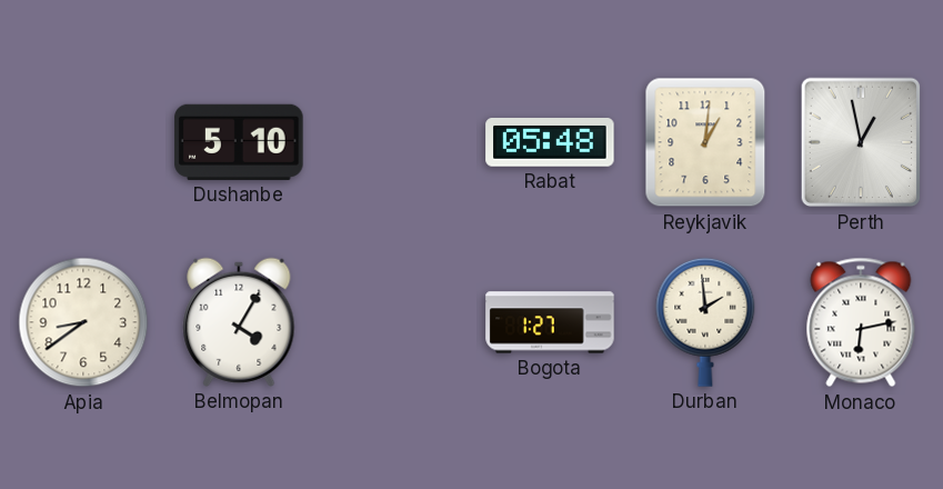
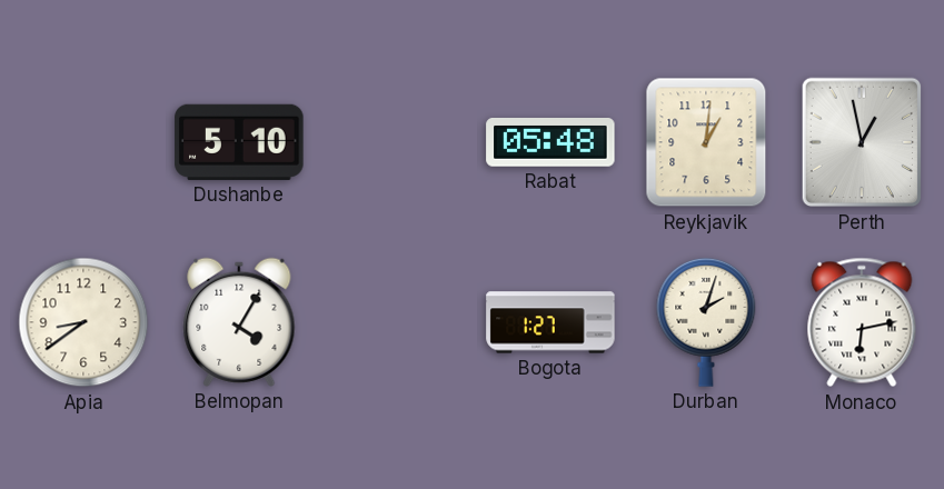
Durban: 1:59 -> 2:03
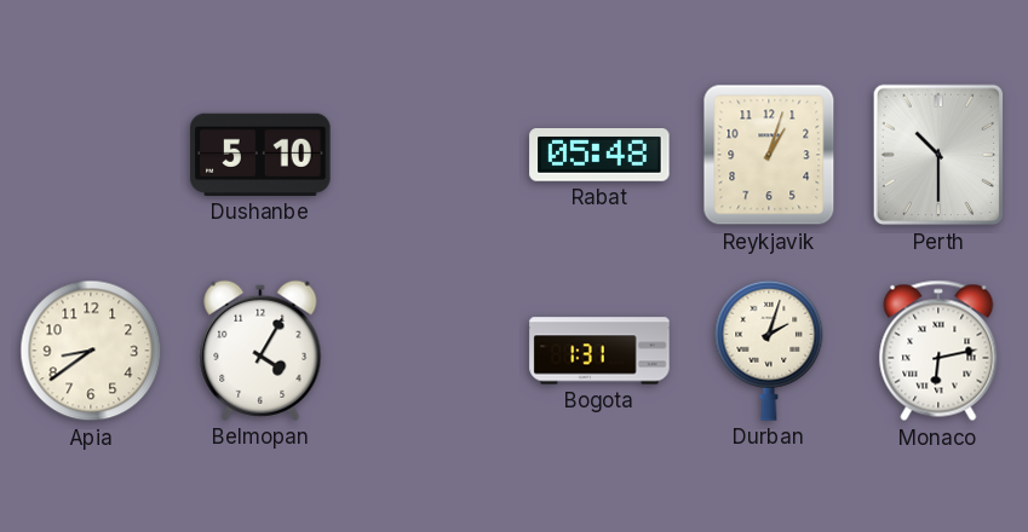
Reykjavik: 1:01 -> 1:03
Perth: 12:58 -> 10:30
Bogota: 1:27 -> 1:31
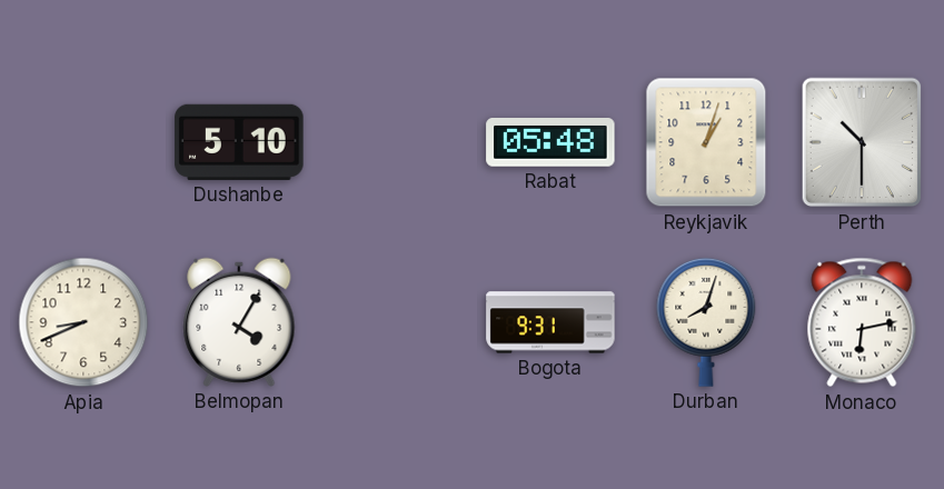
Apia: 8:39 -> 8:41
Bogota: 1:31 -> 9:31
Durban: 2:03 -> 8:03
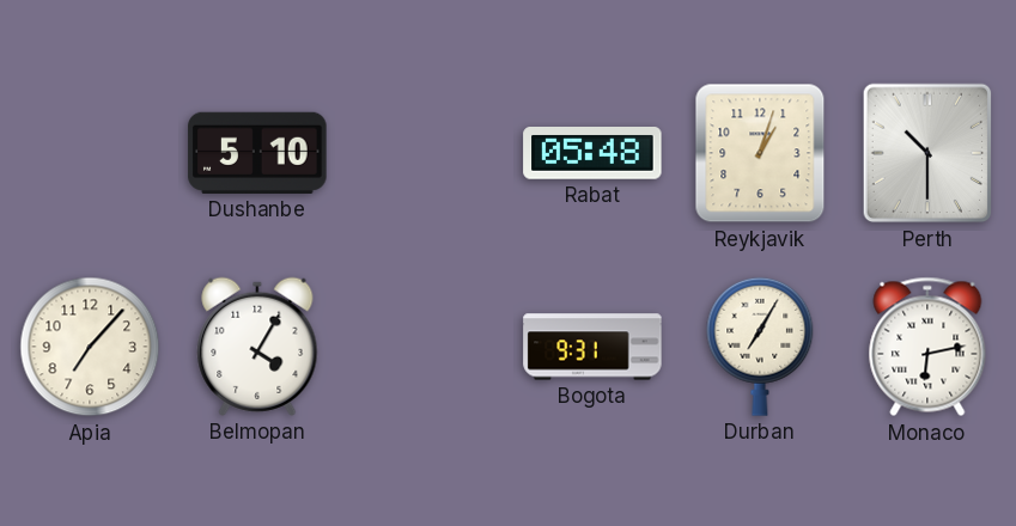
Apia: 8:41 -> 7:07
Durban: 8:03 -> 7:05
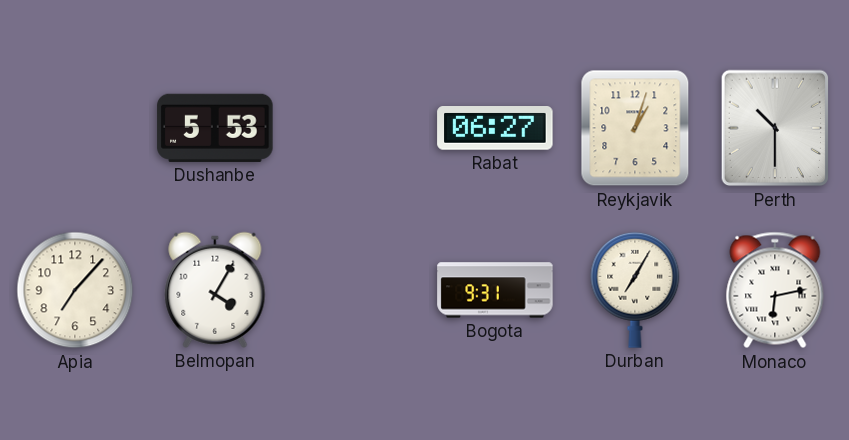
Dushanbe: 5:10 -> 5:53
Rabat: 05:48 -> 06:27
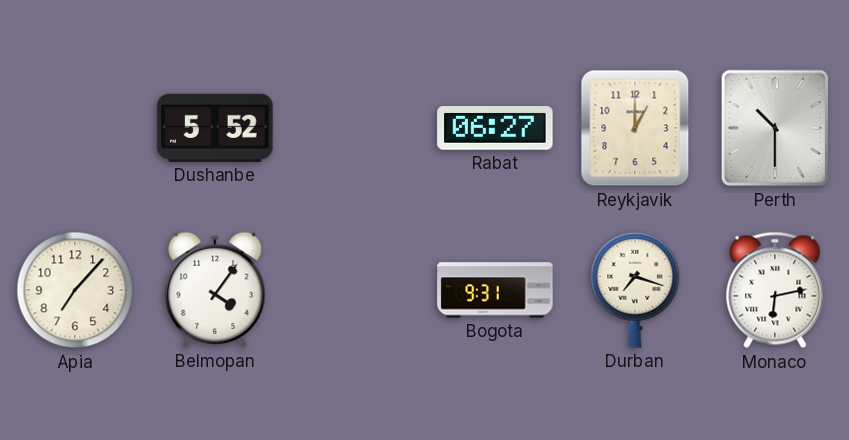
Dushanbe: 5:53 -> 5:52
Reykjavik: 1:03 -> 1:00
Belmopan: 4:05 -> 4:06
Durban: 7:05 -> 7:18
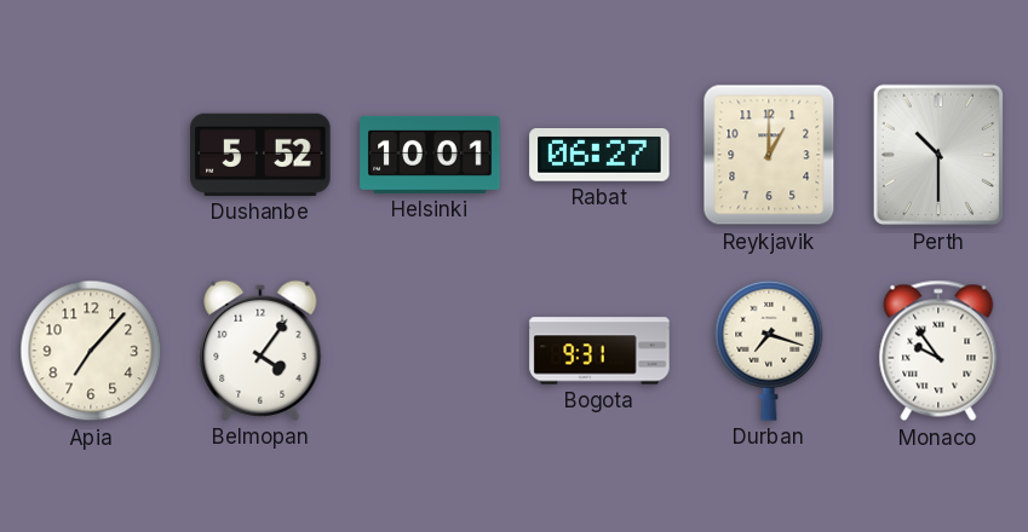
Helsinki: none -> 10:01
Monaco: 6:13 -> 9:54
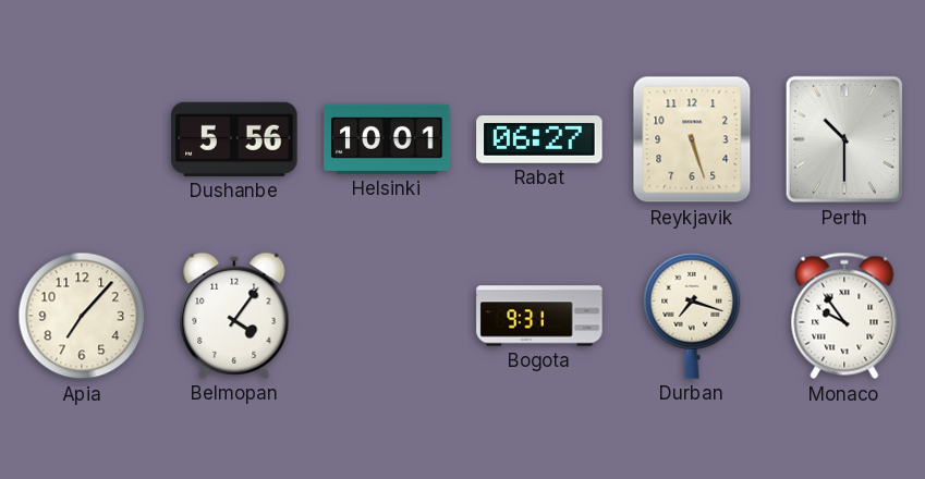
Dushanbe: 5:52 -> 5:56
Reykjavik: 1:00 -> 5:27
